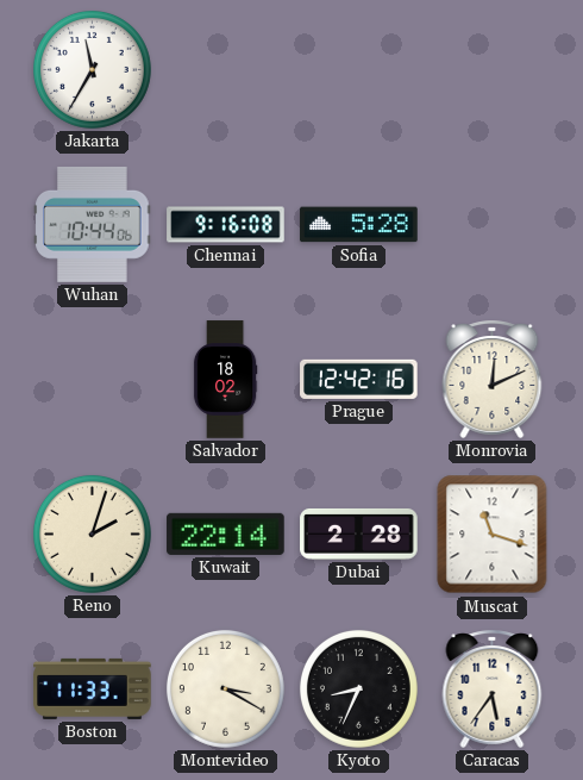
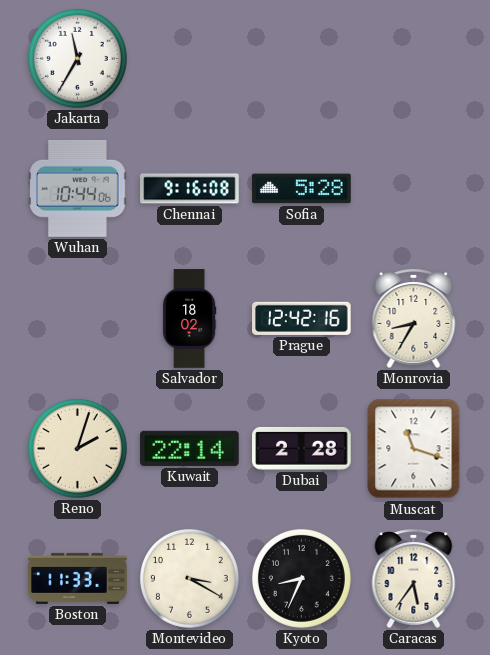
Monrovia: 12:11 -> 8:35
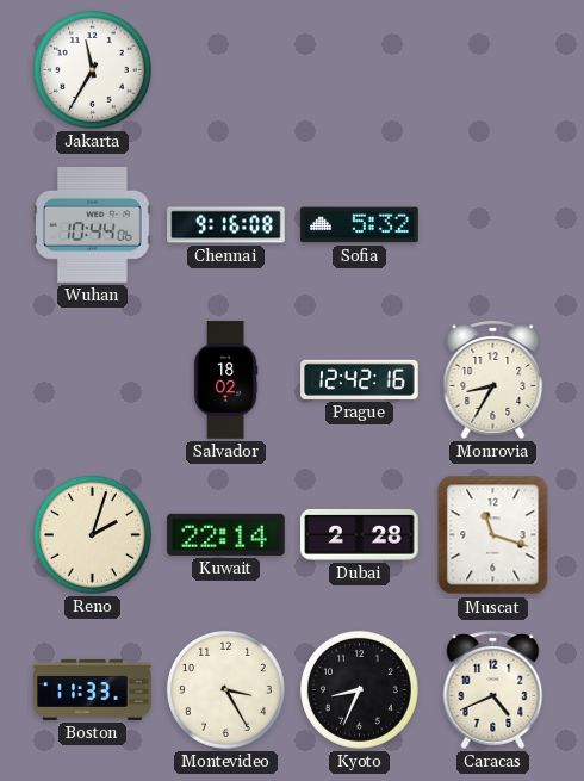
Sofia: 5:28 -> 5:32
Montevideo: 3:20 -> 3:25
Caracas: 5:36 -> 4:41
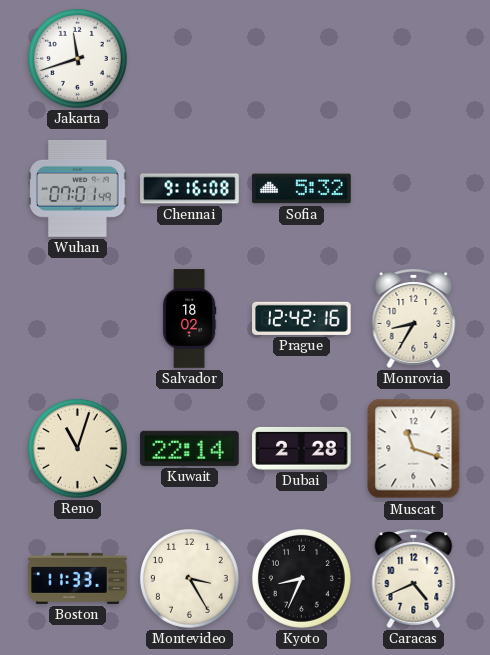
Jakarta: 11:35 -> 11:42
Wuhan: 10:44 -> 07:01
Reno: 2:03 -> 11:03
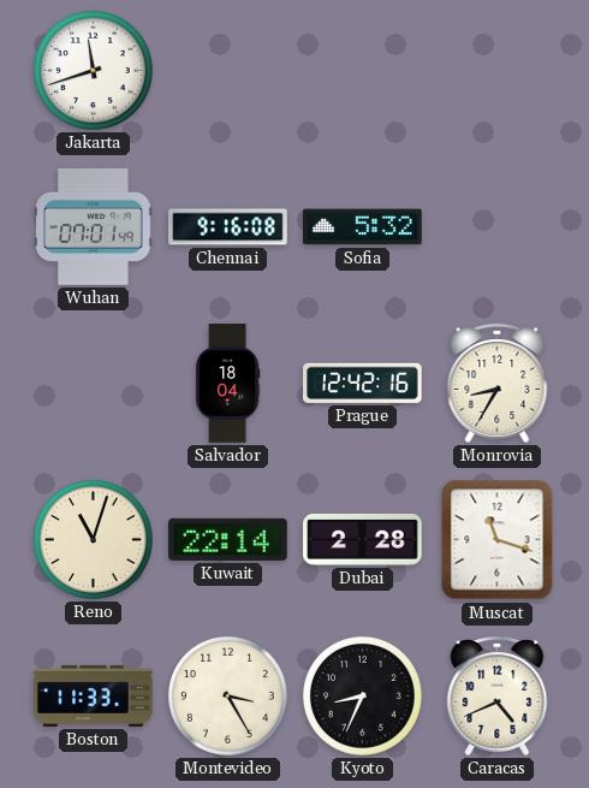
Salvador: 18:02 -> 18:04
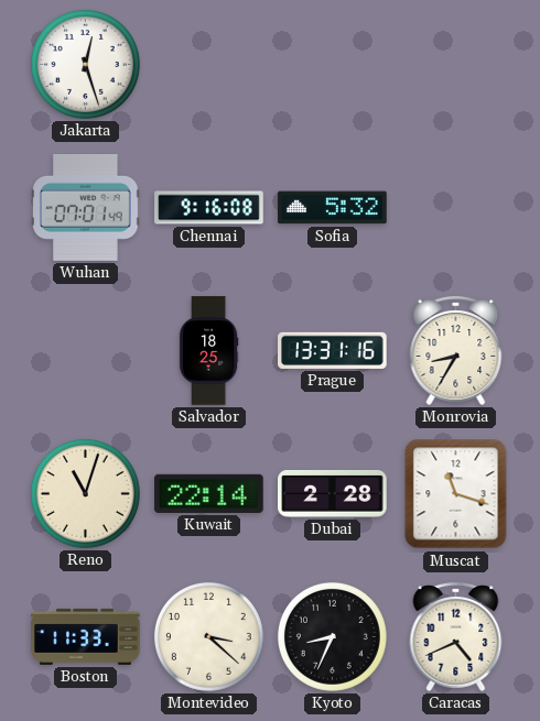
Jakarta: 11:42 -> 12:27
Salvador: 18:04 -> 18:25
Prague: 12:42 -> 13:31
Montevideo: 3:25 -> 3:22
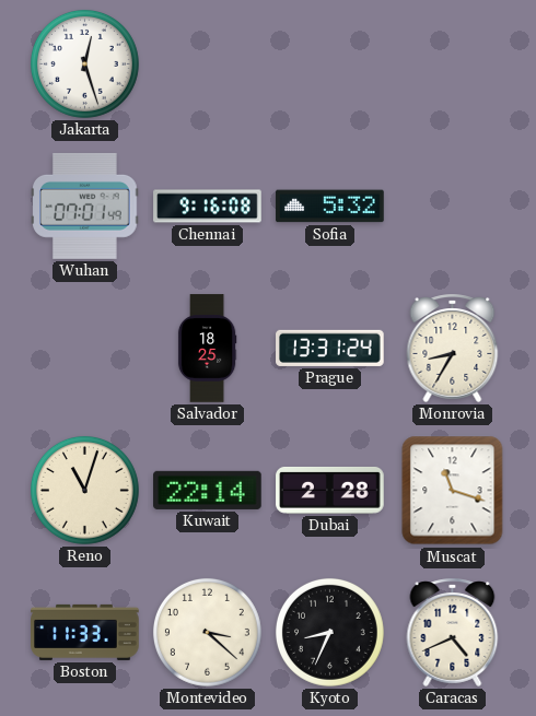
Prague: 13:31:16 -> 13:31:24
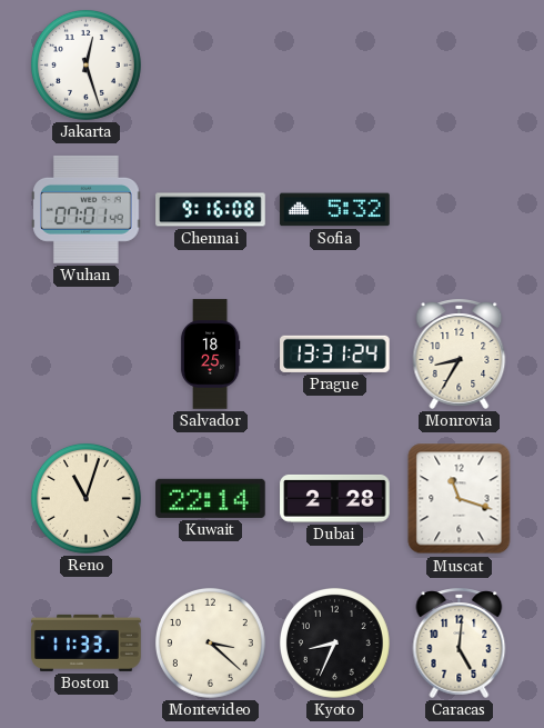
Caracas: 4:41 -> 5:01
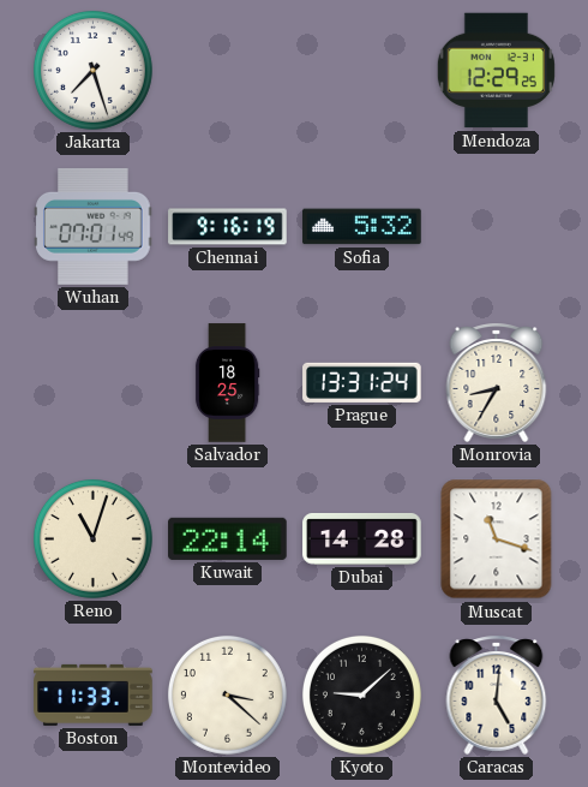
Jakarta: 12:27 -> 7:27
Mendoza: none -> 12:29
Chennai: 9:16:08 -> 9:16:19
Dubai: 2:28 -> 14:28
Kyoto: 8:34 -> 9:08
